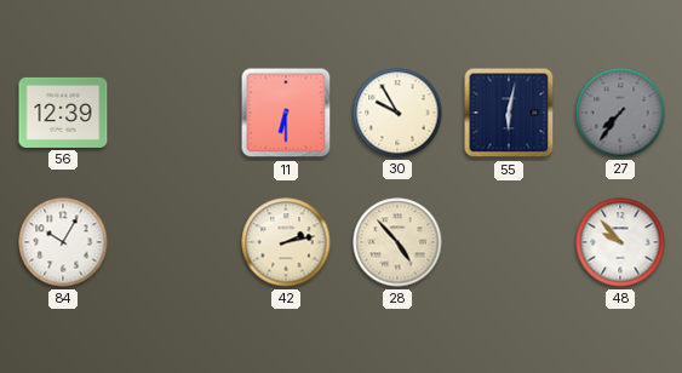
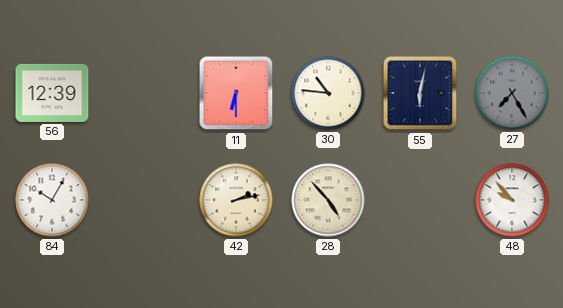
30: 9:55 -> 10:46
27: 7:36 -> 7:25
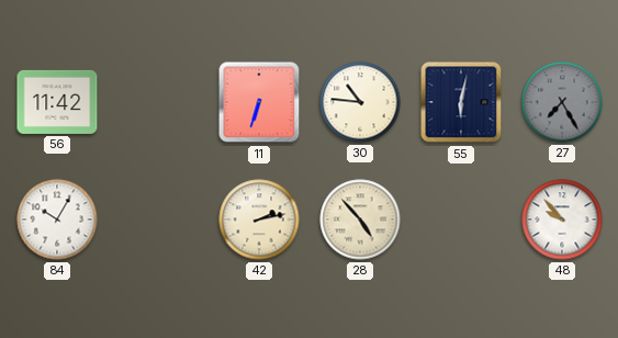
56: 12:39 -> 11:42
11: 6:30 -> 6:33
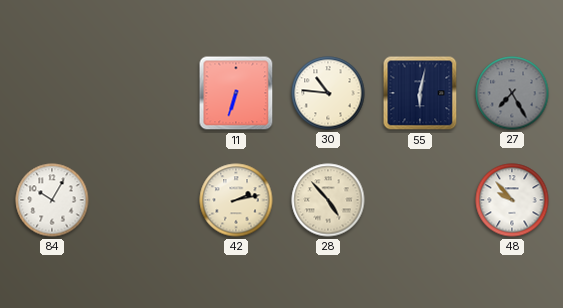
56: 11:42 -> none
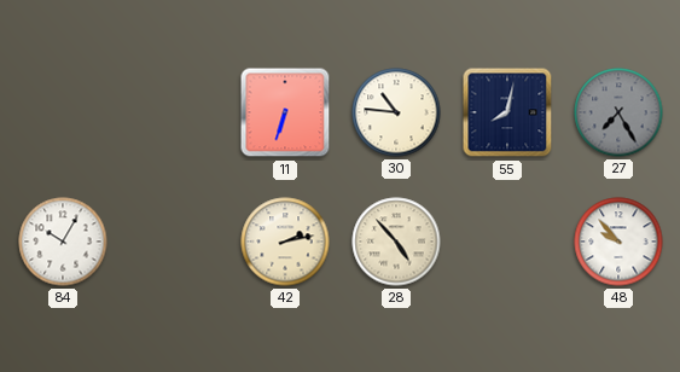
55: 6:02 -> 8:02
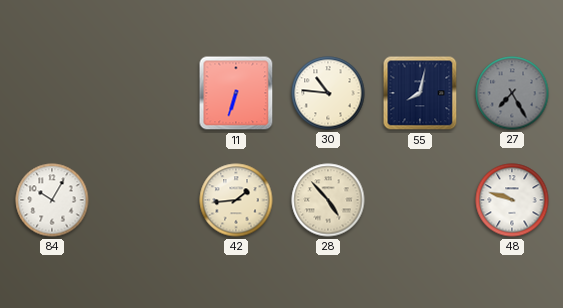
42: 2:13 -> 1:44
48: 9:53 -> 9:48
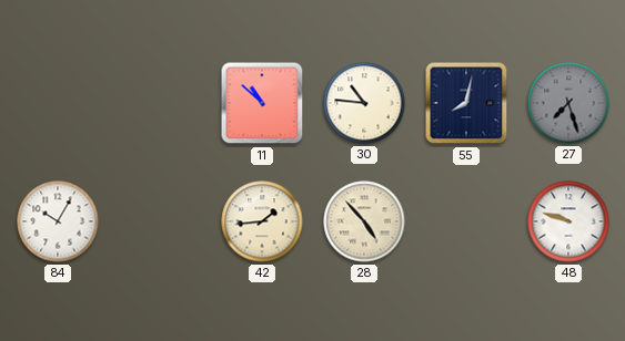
11: 6:33 -> 10:52
27: 7:25 -> 7:27
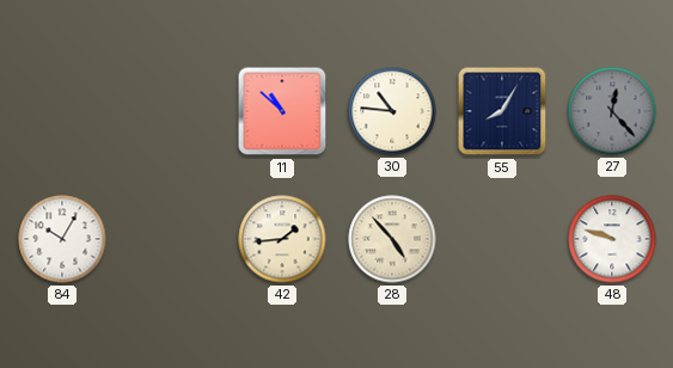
55: 8:02 -> 8:05
27: 7:27 -> 12:23
